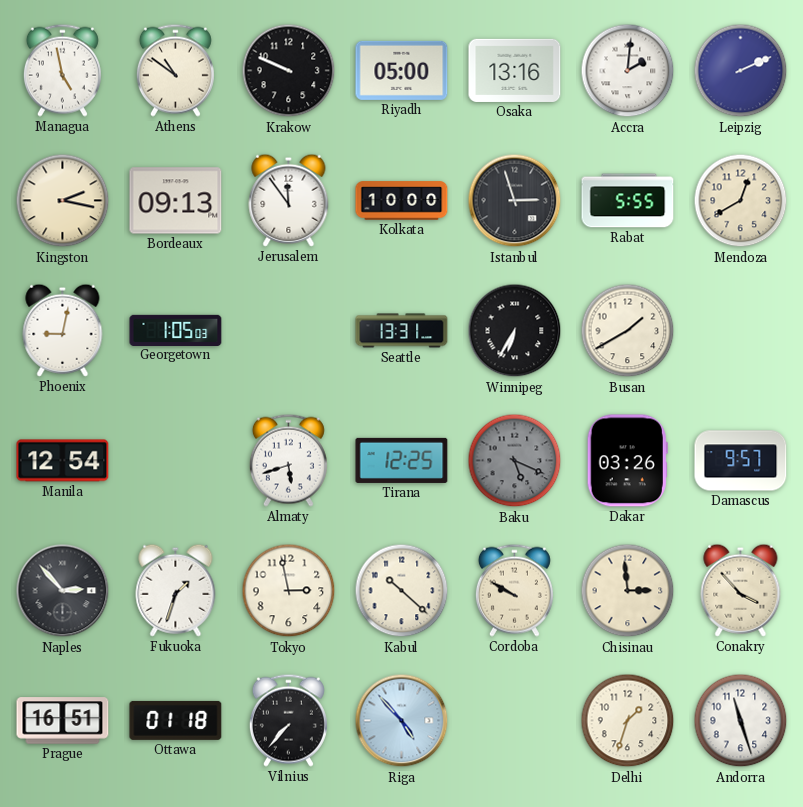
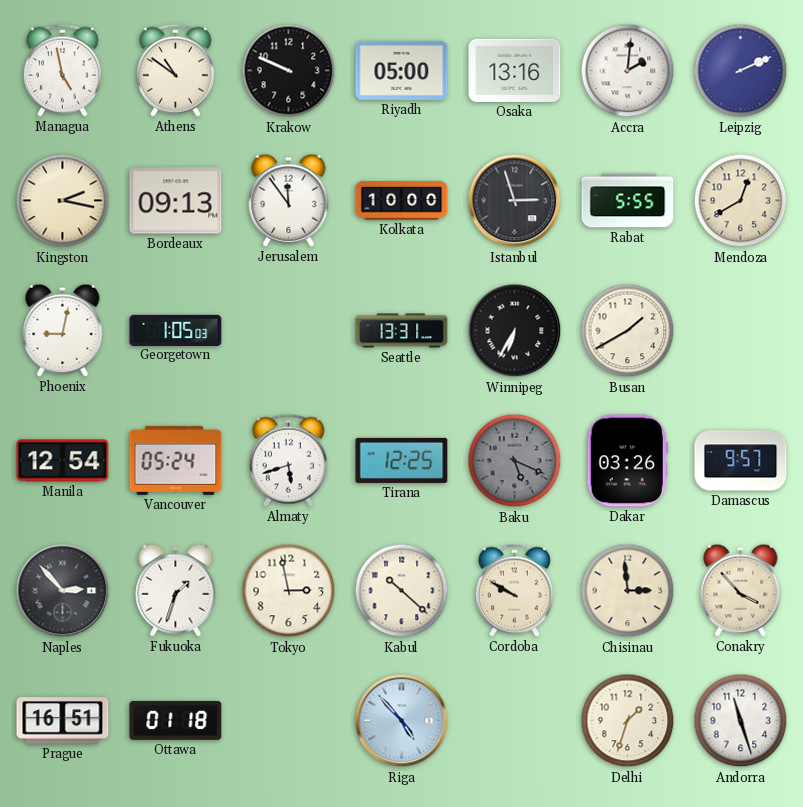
Vancouver: none -> 05:24
Vilnius: 7:37 -> none
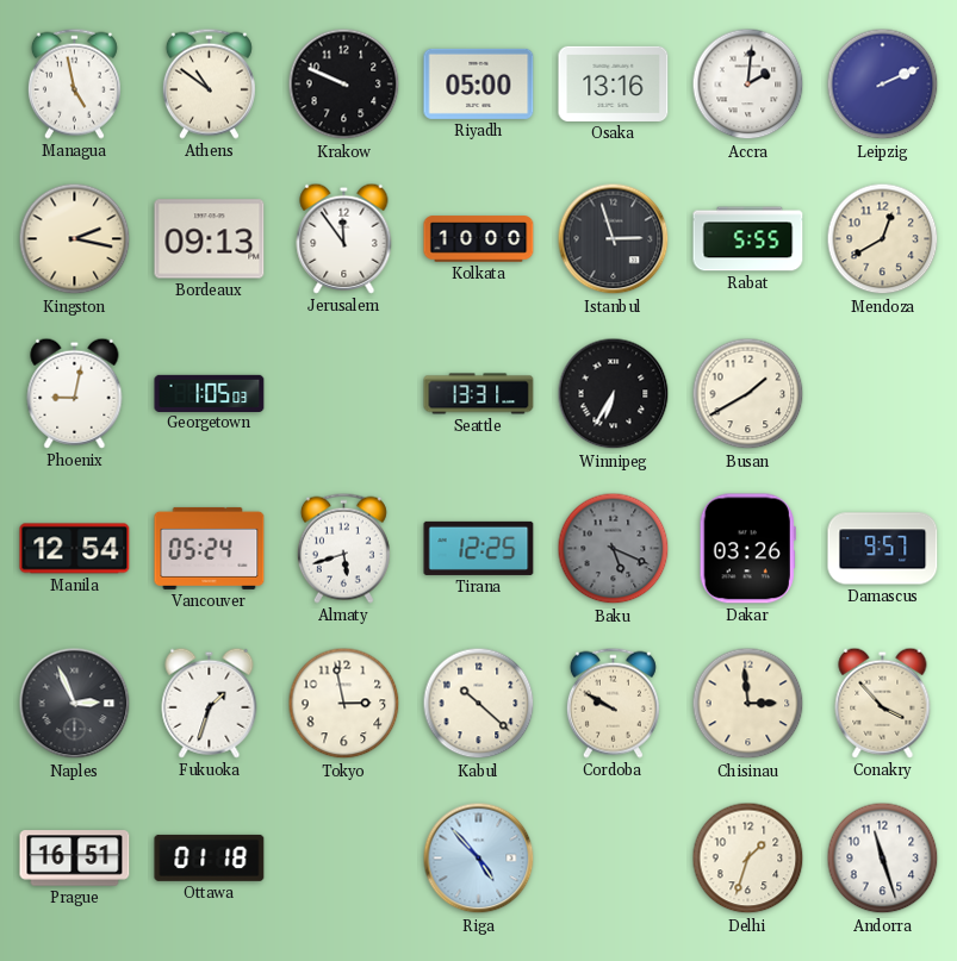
Naples: 2:53 -> 2:56
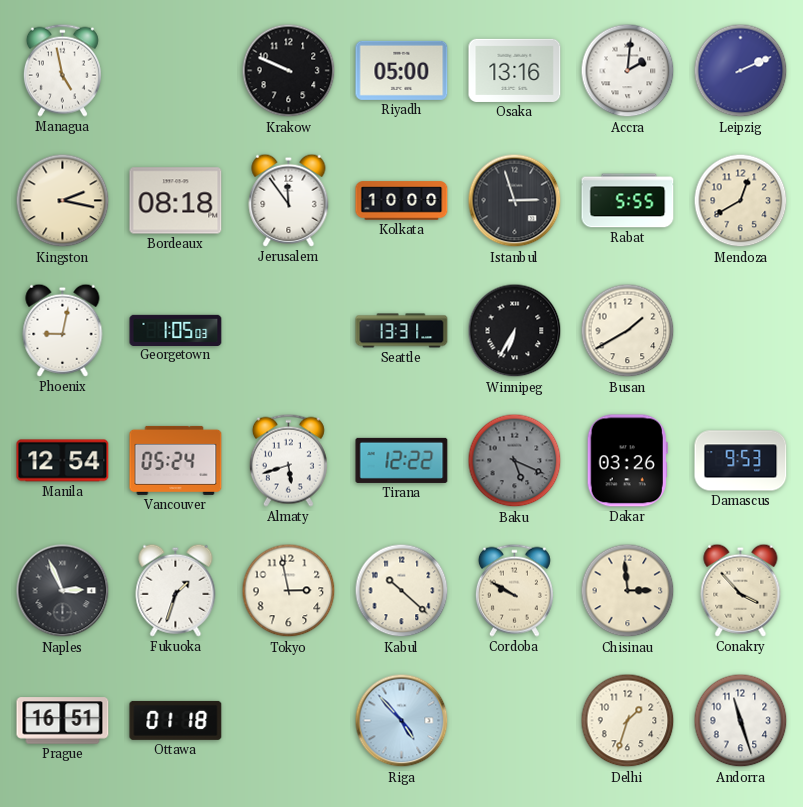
Athens: 10:51 -> none
Bordeaux: 09:13 -> 08:18
Tirana: 12:25 -> 12:22
Damascus: 9:57 -> 9:53
